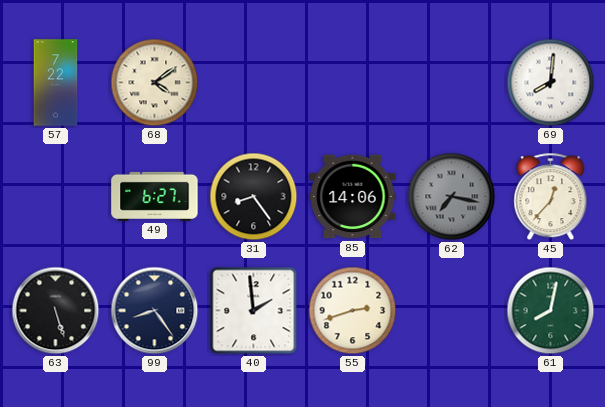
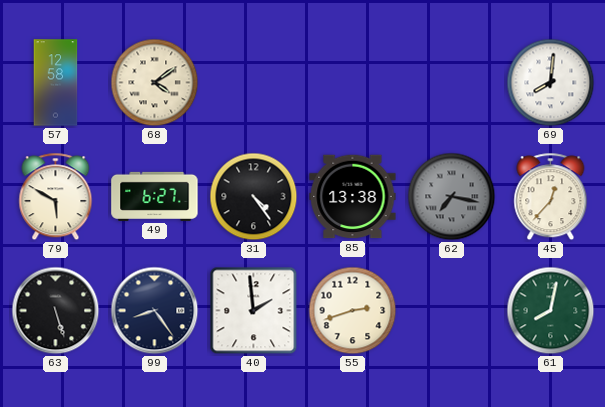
57: 7:22 -> 12:58
79: none -> 5:50
31: 8:24 -> 4:24
85: 14:06 -> 13:38
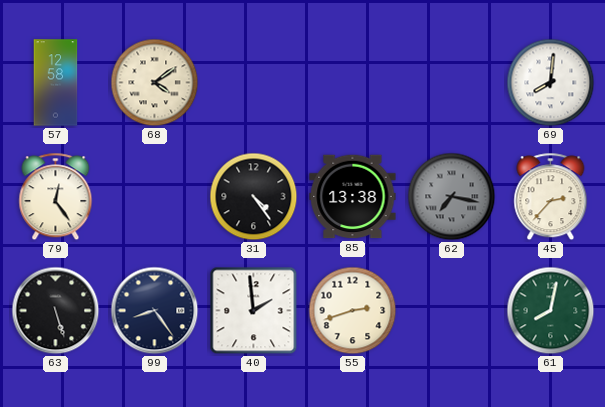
79: 5:50 -> 12:24
49: 6:27 -> none
45: 12:37 -> 2:37
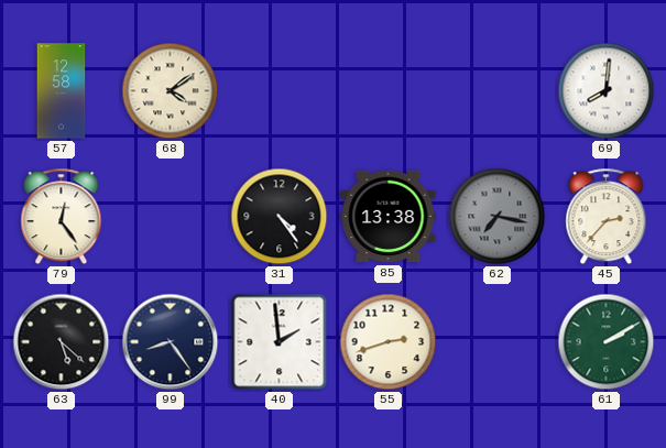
63: 5:27 -> 5:22
61: 8:02 -> 2:10
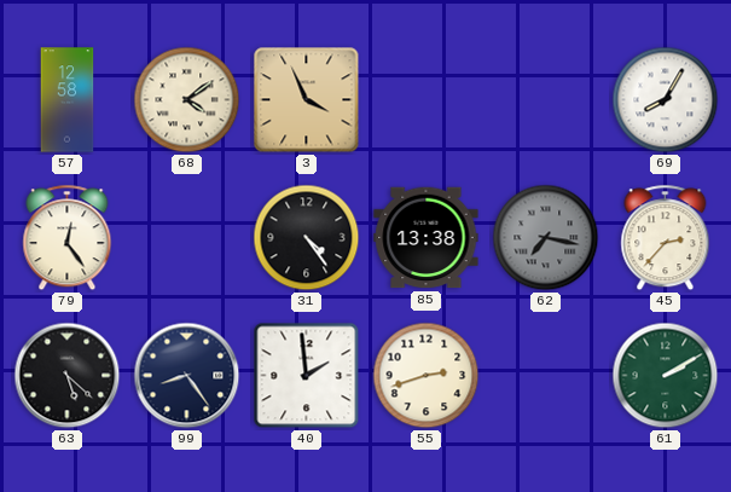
3: none -> 3:56
69: 8:01 -> 8:05
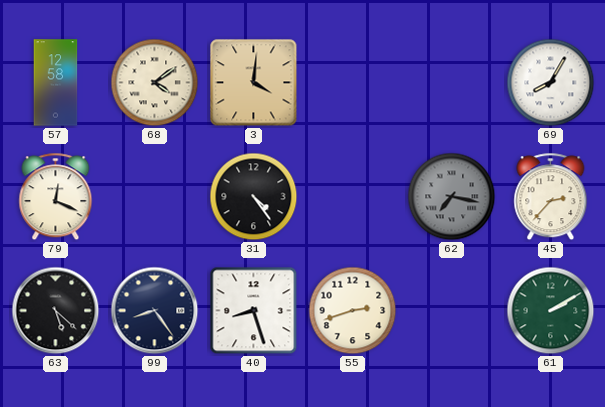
3: 3:56 -> 4:01
79: 12:24 -> 12:19
85: 13:38 -> none
40: 1:59 -> 8:27
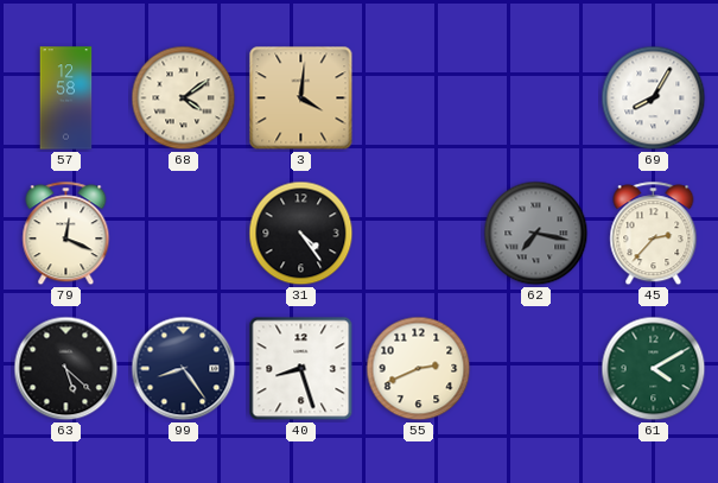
55: 2:42 -> 2:41
61: 2:10 -> 4:10
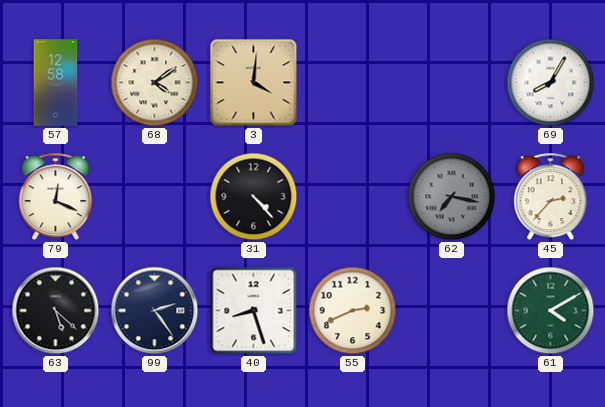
31: 4:24 -> 4:23
99: 8:24 -> 2:24
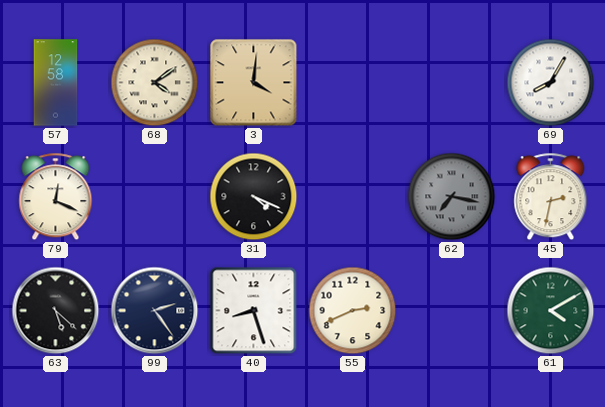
31: 4:23 -> 4:19
45: 2:37 -> 2:32
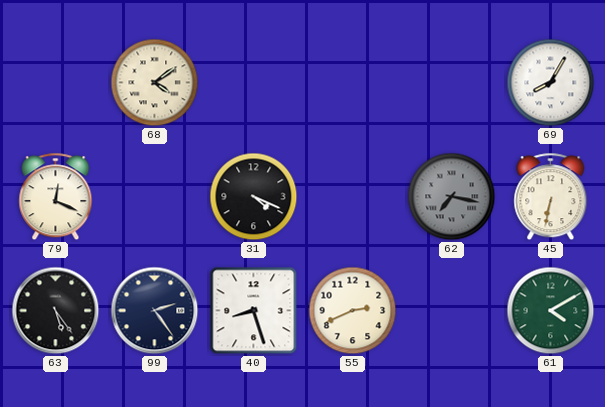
57: 12:58 -> none
3: 4:01 -> none
45: 2:32 -> 6:32
63: 5:22 -> 5:24
